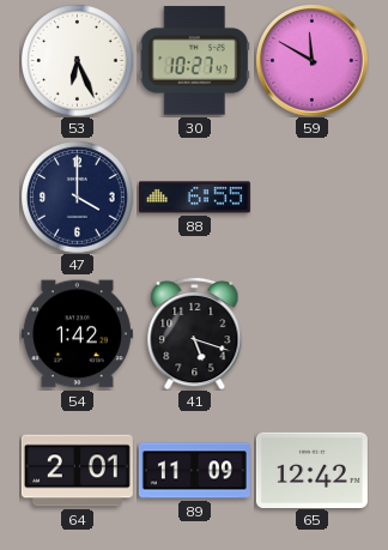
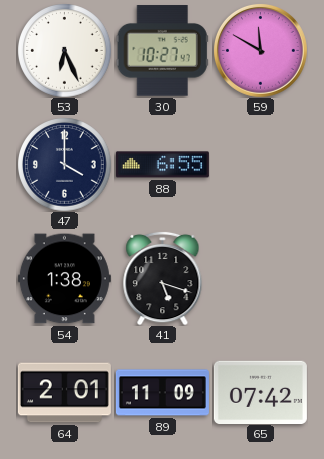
54: 1:42 -> 1:38
65: 12:42 -> 07:42
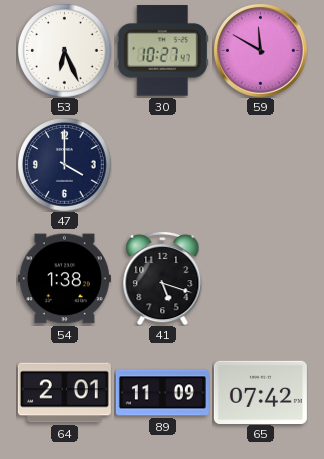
88: 6:55 -> none
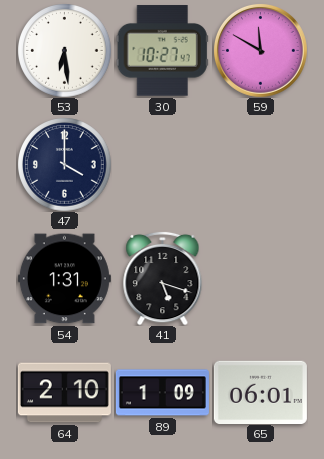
53: 6:26 -> 6:29
54: 1:38 -> 1:31
64: 2:01 -> 2:10
89: 11:09 -> 1:09
65: 07:42 -> 06:01
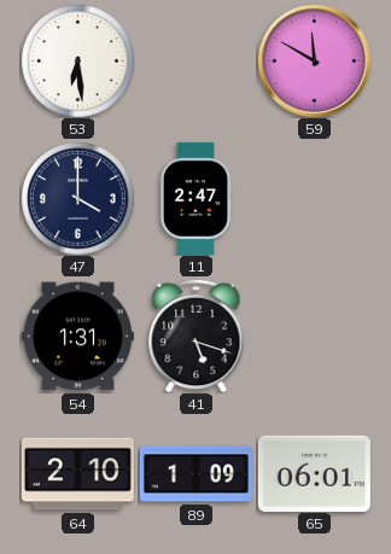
30: 10:27 -> none
11: none -> 2:47
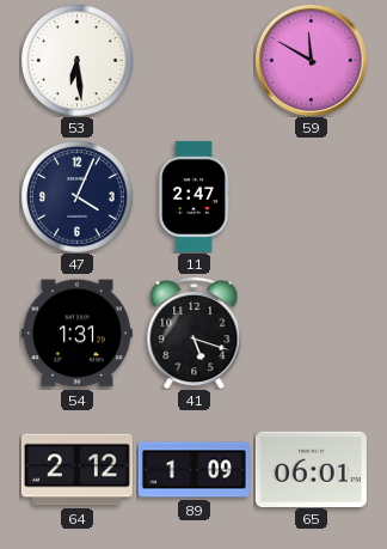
47: 4:00 -> 4:04
64: 2:10 -> 2:12
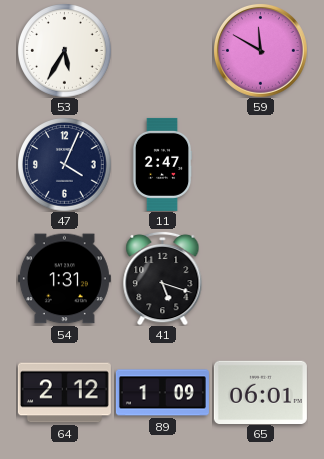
53: 6:29 -> 5:35
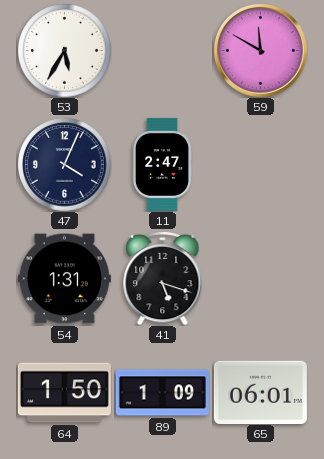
64: 2:12 -> 1:50
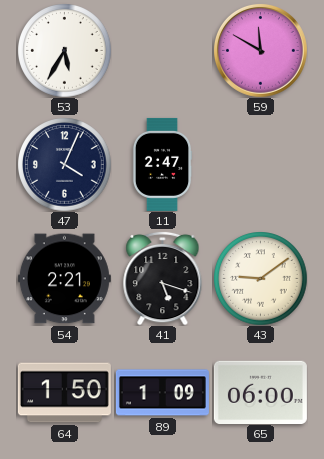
54: 1:31 -> 2:21
43: none -> 9:09
65: 06:01 -> 06:00
